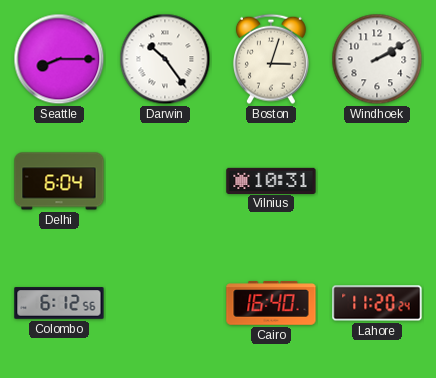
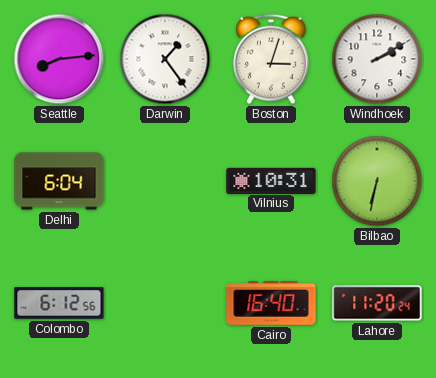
Seattle: 8:15 -> 8:14
Darwin: 10:24 -> 1:24
Bilbao: none -> 6:32
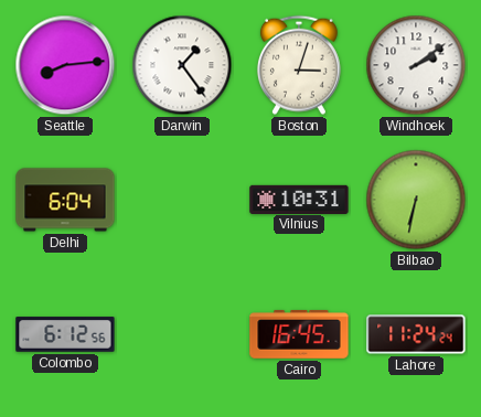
Windhoek: 2:10 -> 2:09
Cairo: 16:40 -> 16:45
Lahore: 11:20 -> 11:24
